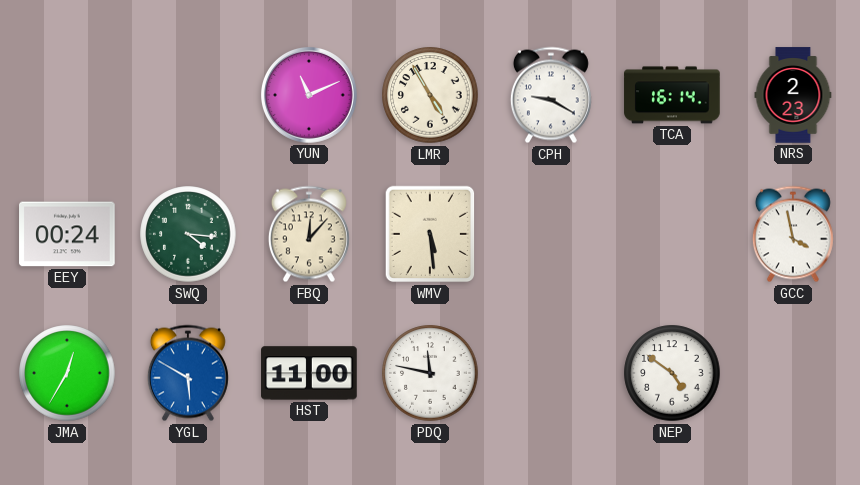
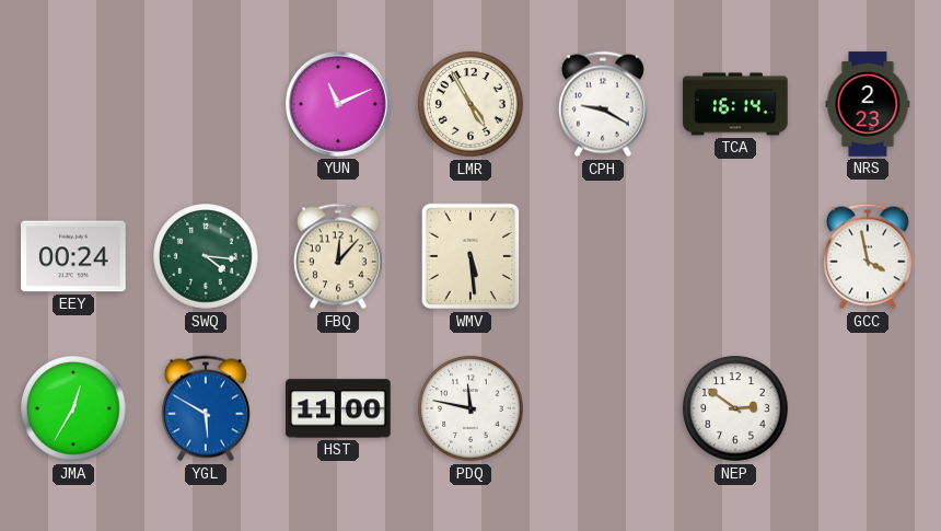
NEP: 4:51 -> 2:51
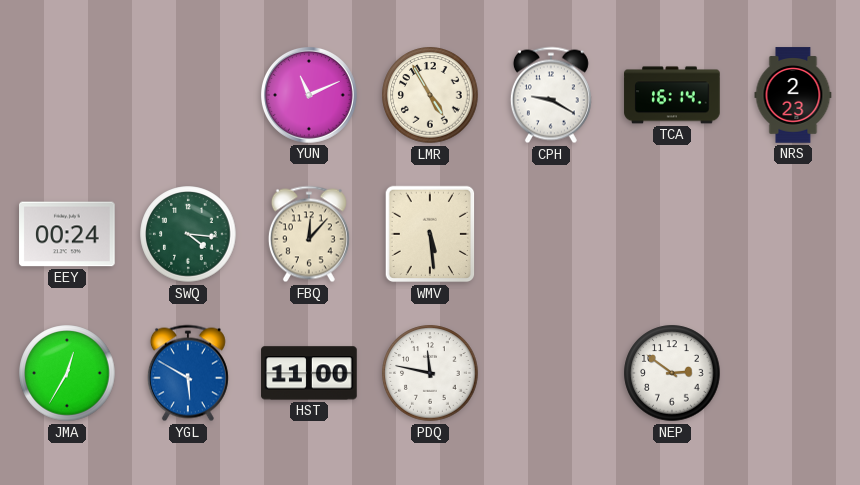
GCC: 3:58 -> none
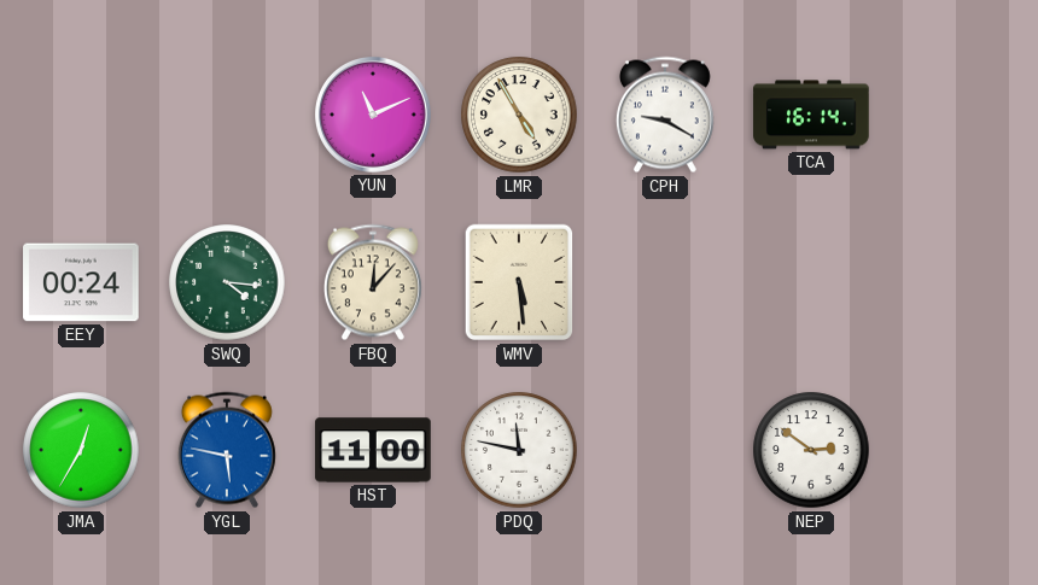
NRS: 2:23 -> none
YGL: 5:50 -> 5:47
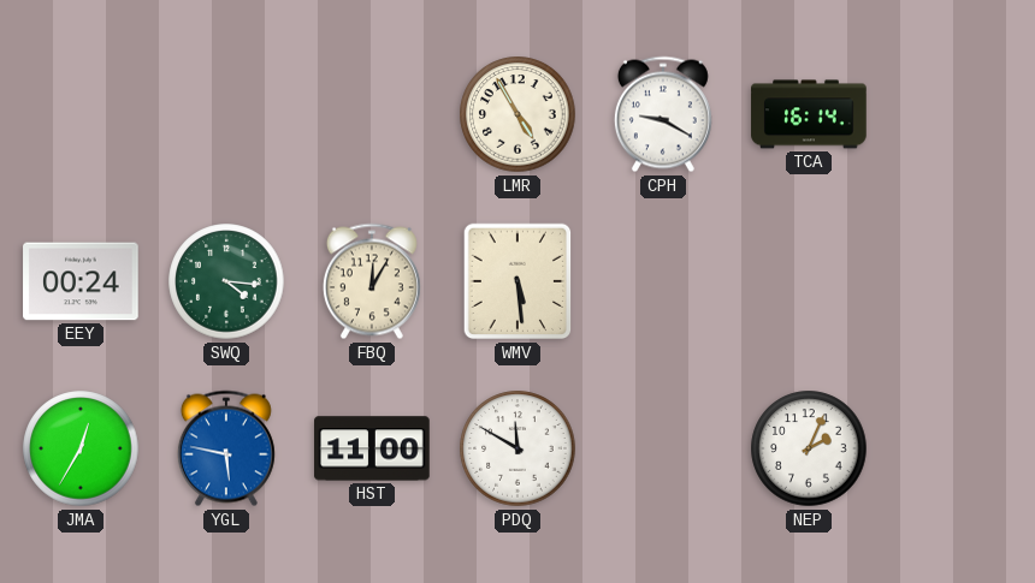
YUN: 11:11 -> none
FBQ: 12:07 -> 12:05
PDQ: 11:47 -> 11:50
NEP: 2:51 -> 2:04
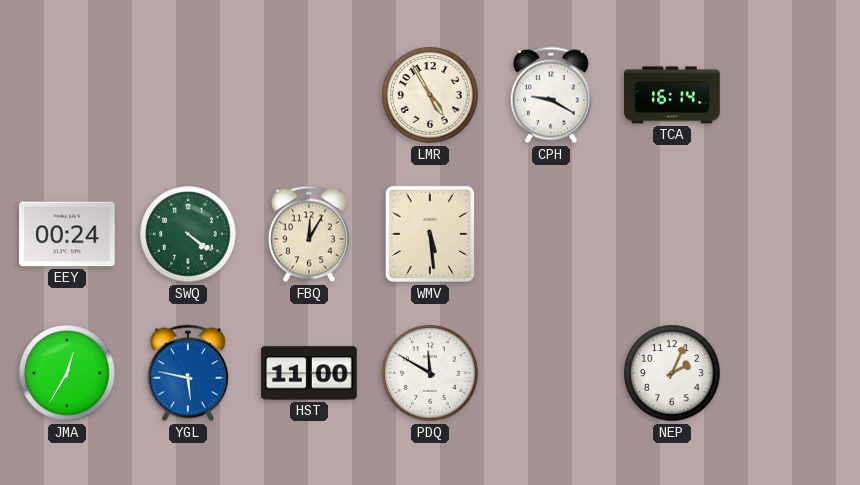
SWQ: 4:16 -> 4:21
